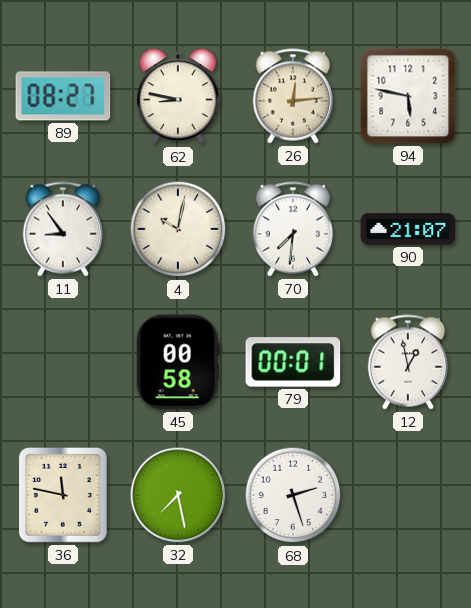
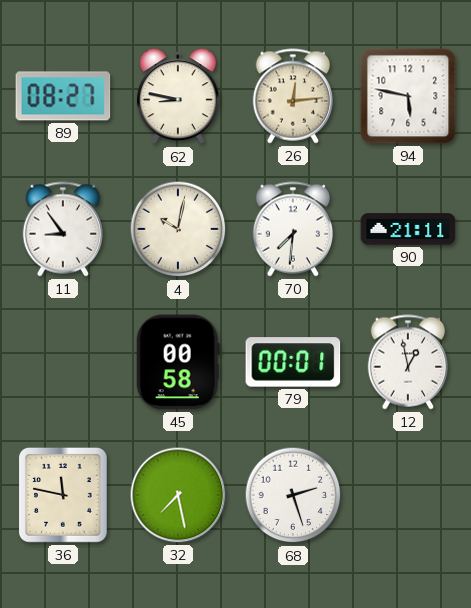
90: 21:07 -> 21:11
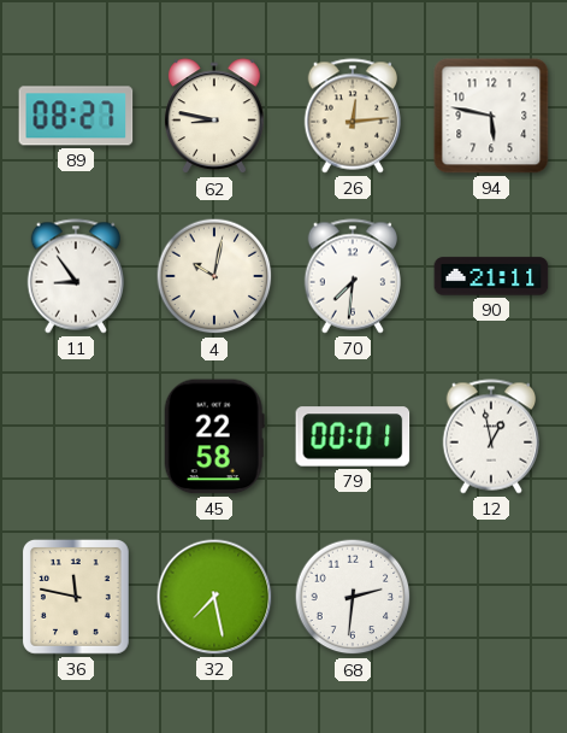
45: 00:58 -> 22:58
68: 2:27 -> 2:31
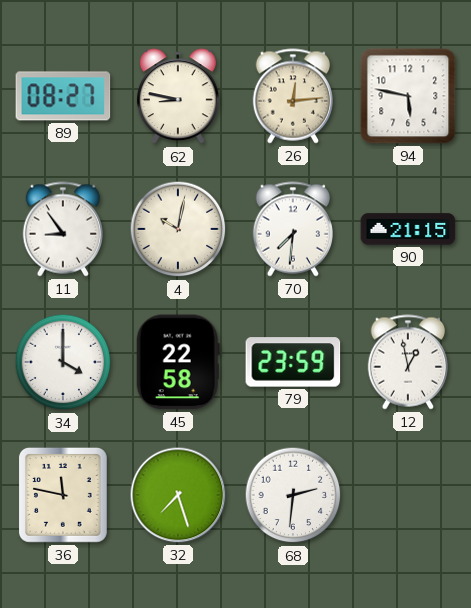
90: 21:11 -> 21:15
34: none -> 4:00
79: 00:01 -> 23:59
32: 7:28 -> 7:27
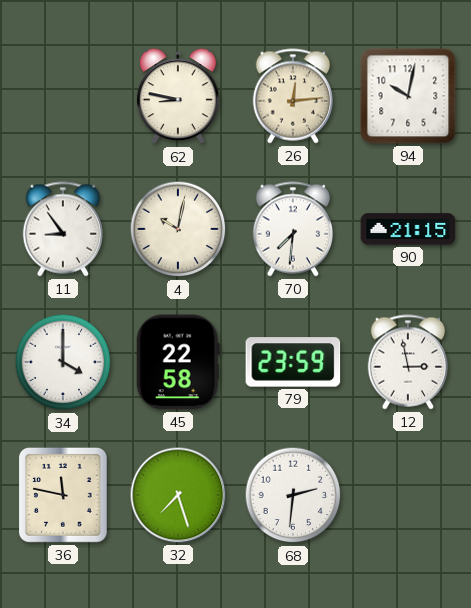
89: 08:27 -> none
94: 5:47 -> 10:02
12: 12:58 -> 2:58
